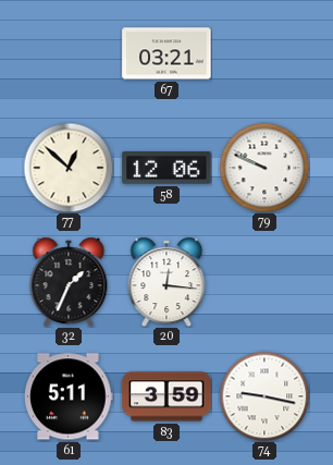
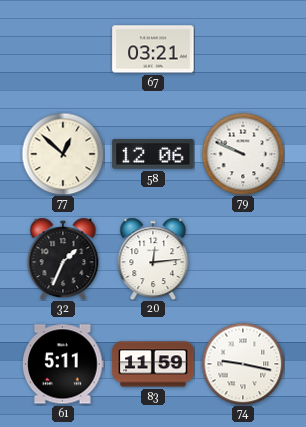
20: 12:16 -> 12:14
83: 3:59 -> 11:59
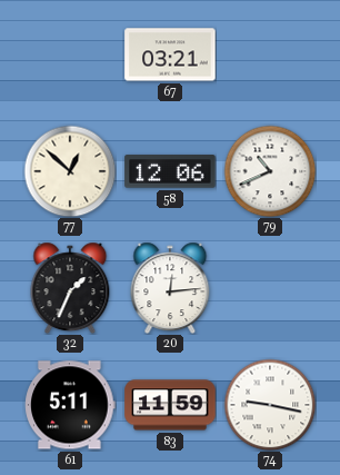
79: 9:49 -> 10:41
